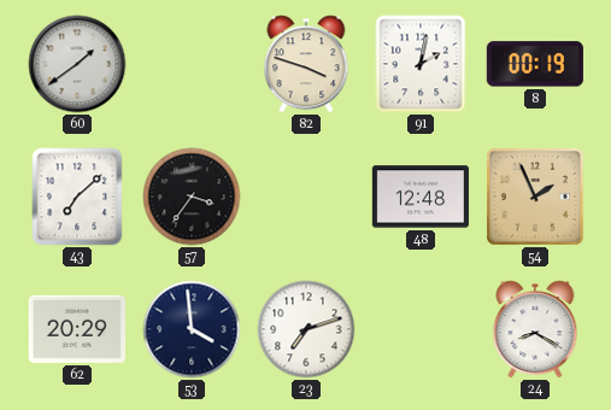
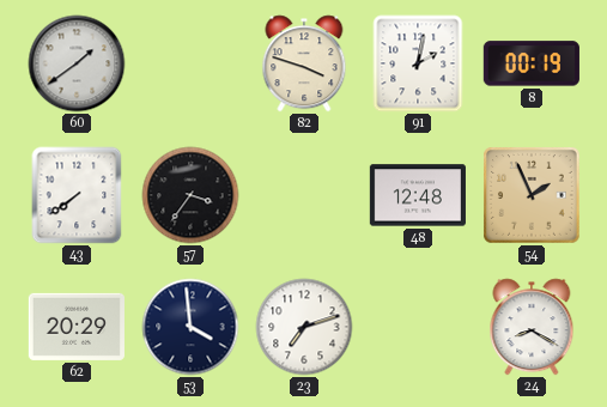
43: 7:08 -> 7:39
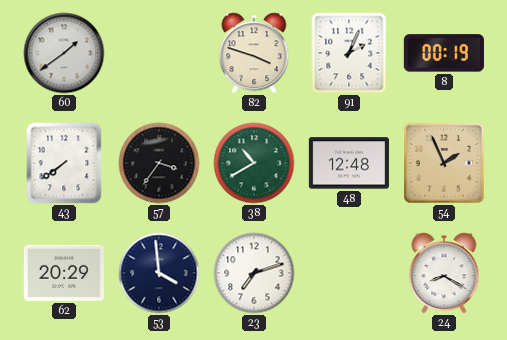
91: 2:02 -> 2:04
38: none -> 10:40
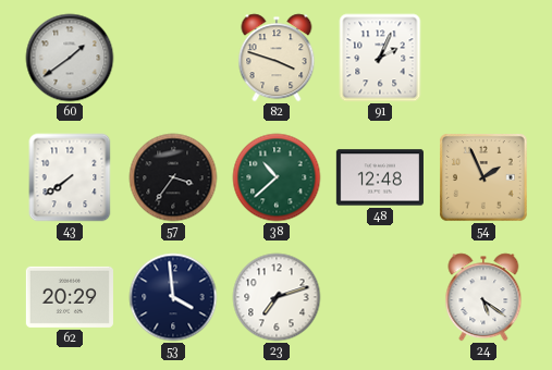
8: 00:19 -> none
38: 10:40 -> 10:38
24: 8:20 -> 5:21
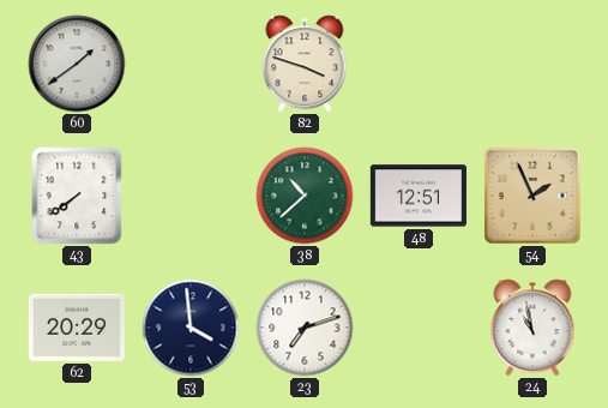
91: 2:04 -> none
57: 3:36 -> none
48: 12:48 -> 12:51
24: 5:21 -> 10:58
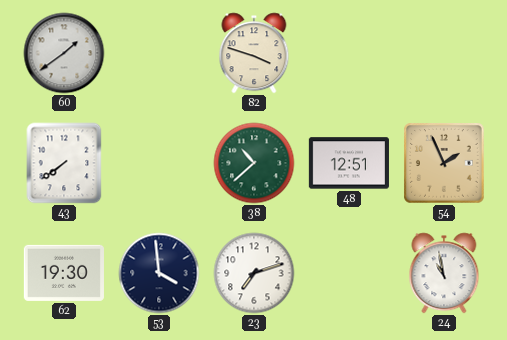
62: 20:29 -> 19:30
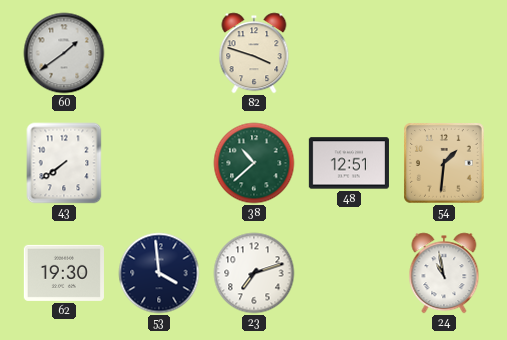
54: 1:56 -> 1:31
